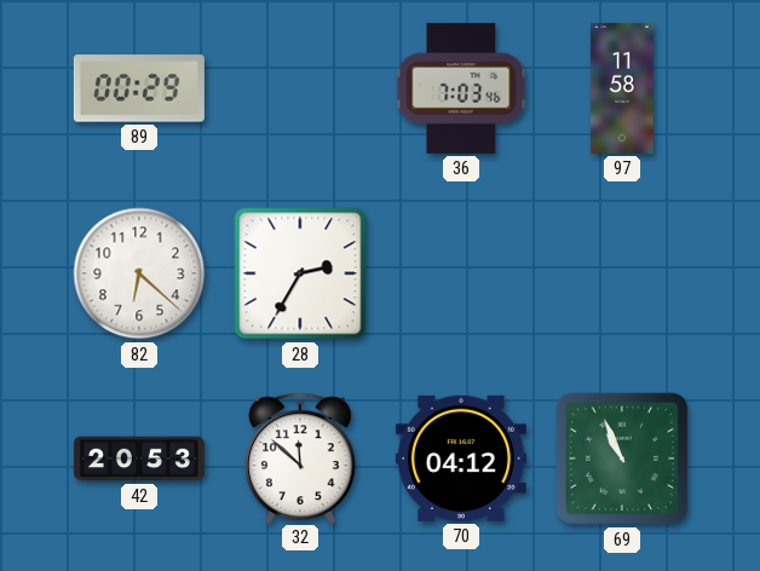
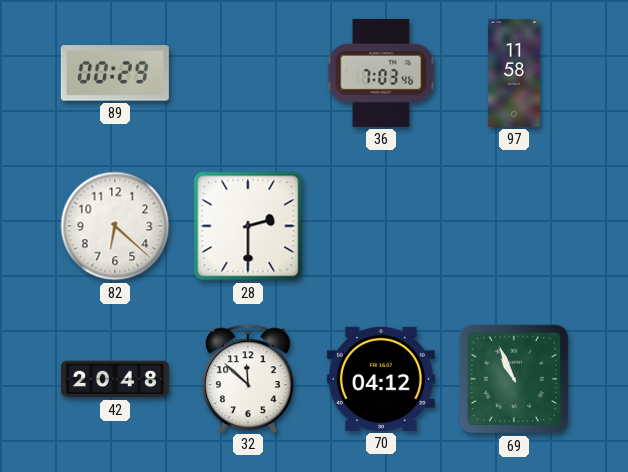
28: 2:35 -> 2:30
42: 20:53 -> 20:48
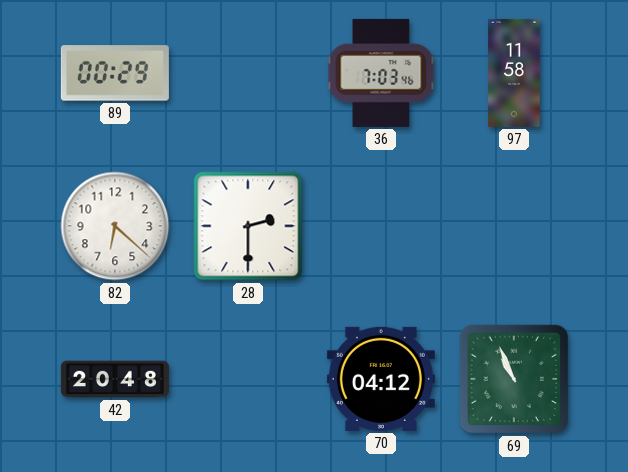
32: 11:52 -> none
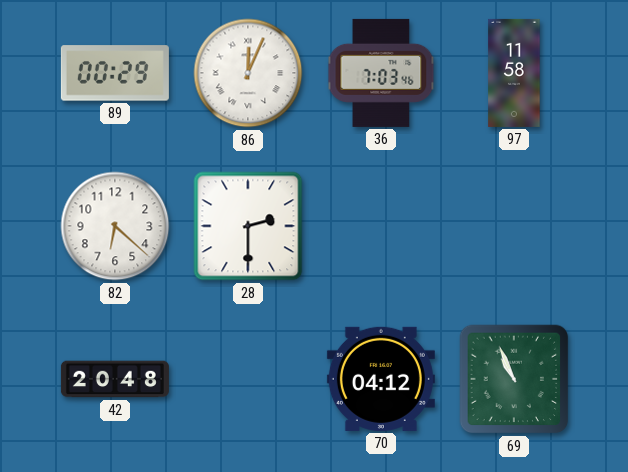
86: none -> 12:04
